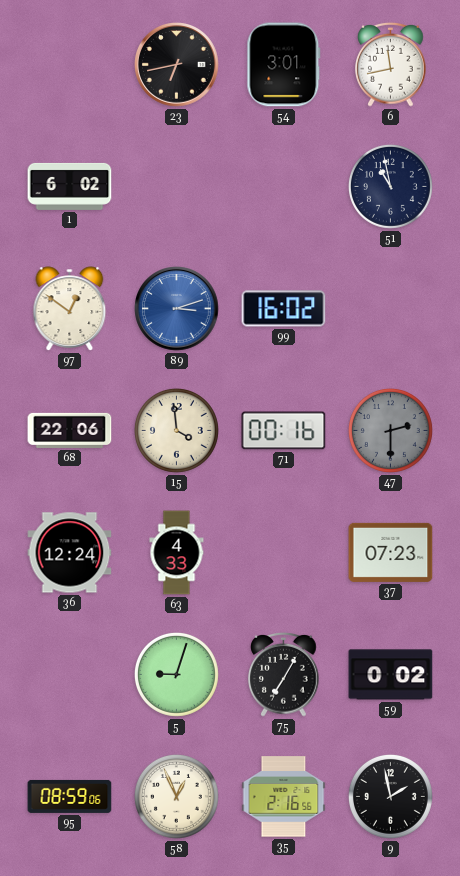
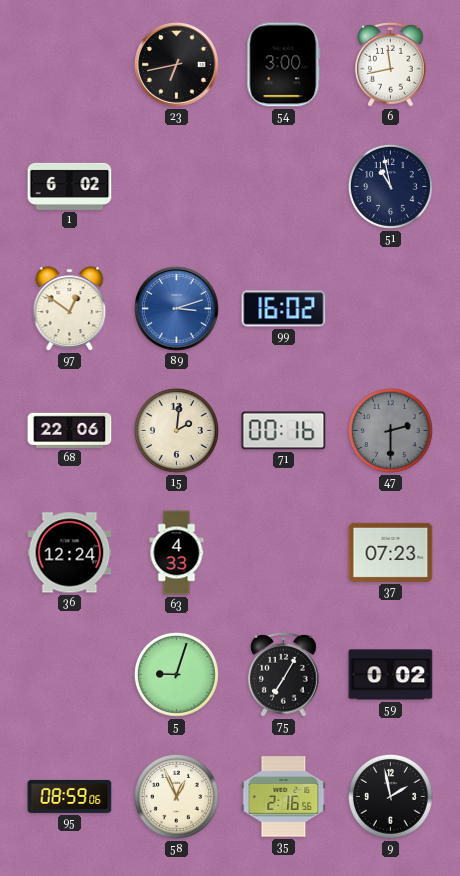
54: 3:01 -> 3:00
15: 3:59 -> 2:01
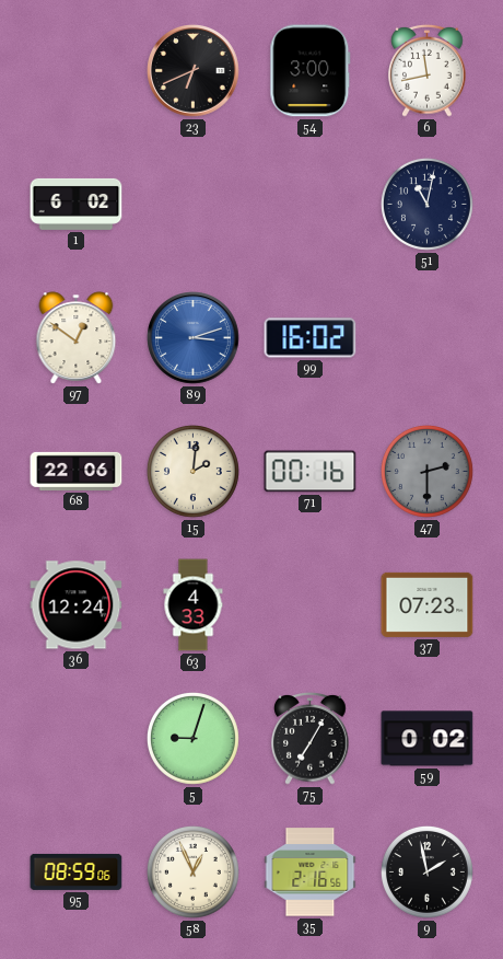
23: 6:43 -> 6:41
51: 10:58 -> 11:02
